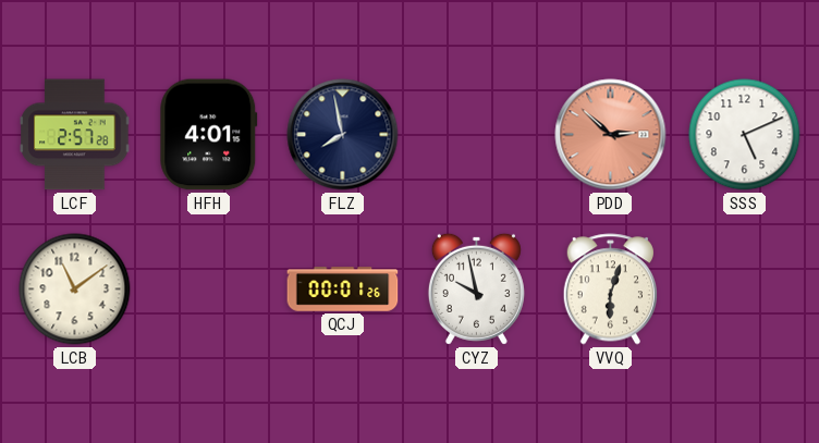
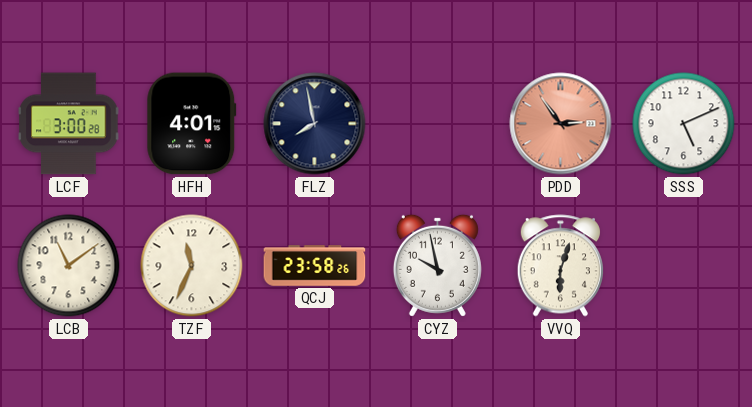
LCF: 2:57 -> 3:00
PDD: 2:52 -> 2:54
TZF: none -> 11:34
QCJ: 00:01 -> 23:58
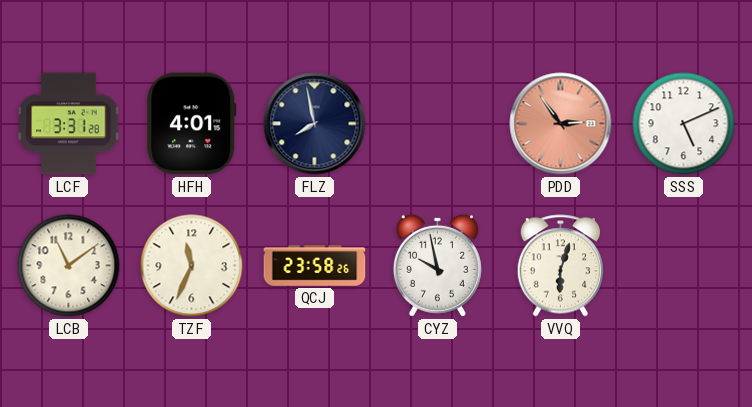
LCF: 3:00 -> 3:31
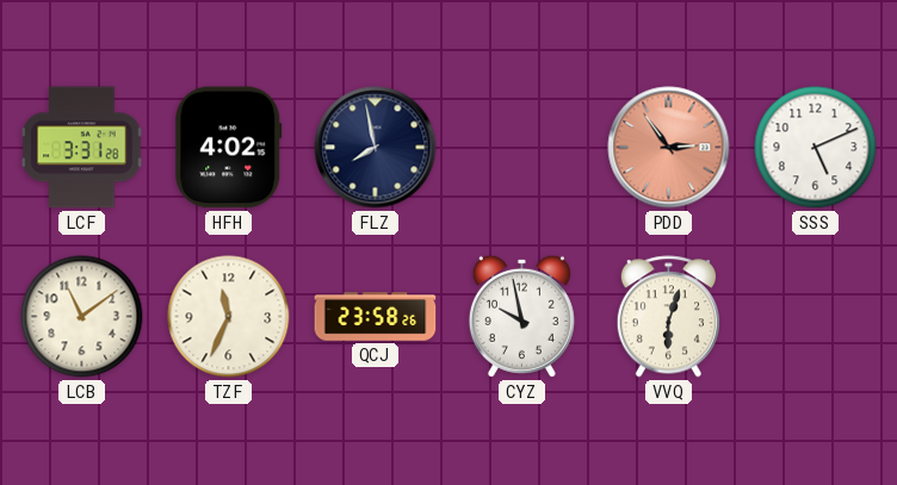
HFH: 4:01 -> 4:02
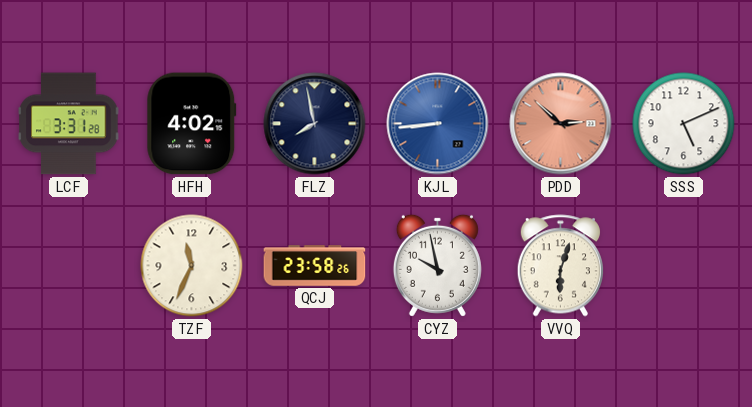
KJL: none -> 8:44
PDD: 2:54 -> 2:52
LCB: 11:09 -> none
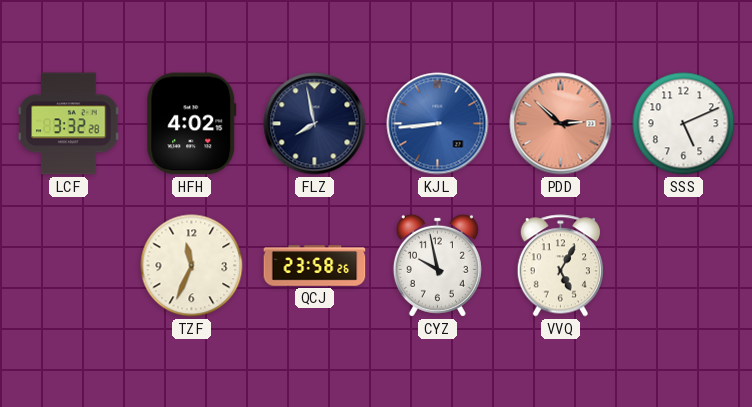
LCF: 3:31 -> 3:32
VVQ: 6:03 -> 5:05
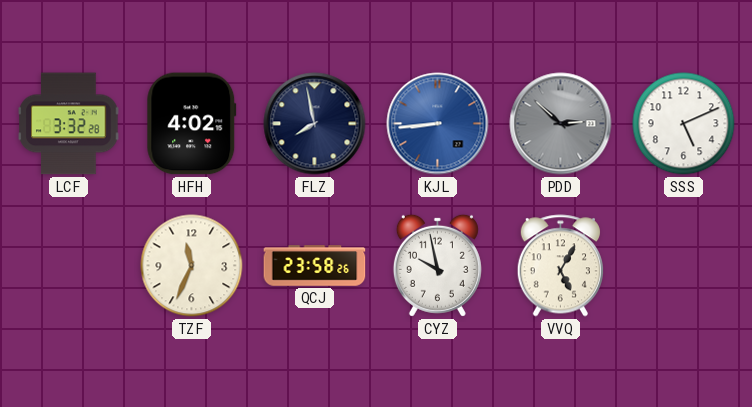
PDD dial: salmon -> grey
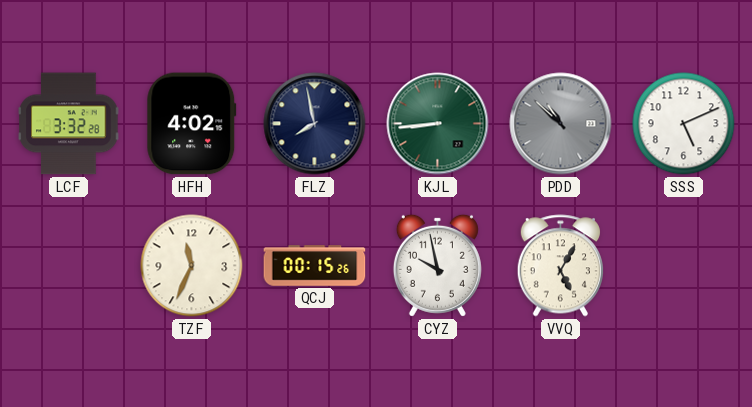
KJL dial: blue -> green
PDD: 2:52 -> 10:52
QCJ: 23:58 -> 00:15
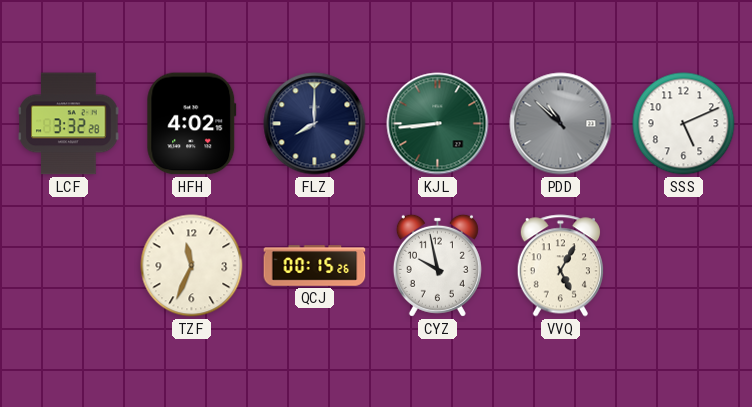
FLZ: 7:58 -> 8:00
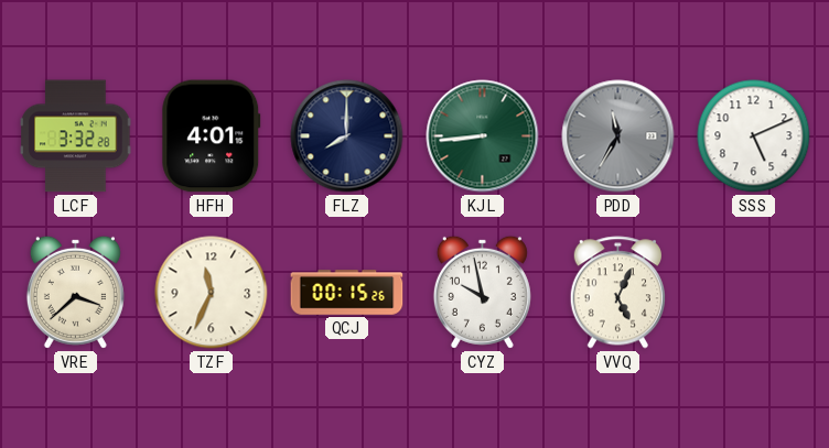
HFH: 4:02 -> 4:01
PDD: 10:52 -> 11:35
VRE: none -> 3:38
VVQ: 5:05 -> 5:04
